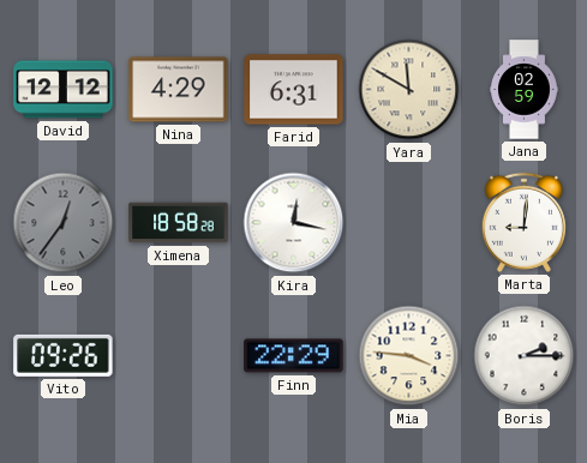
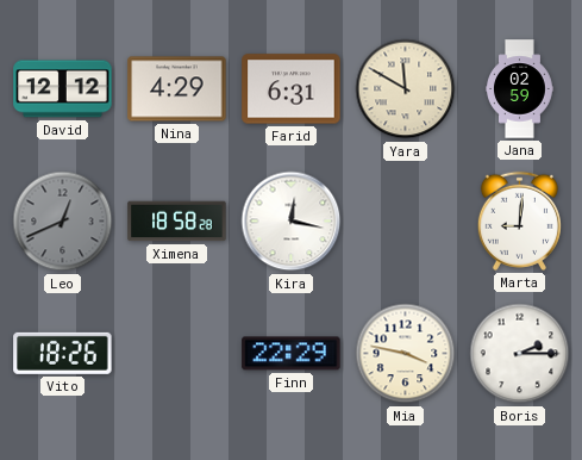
Leo: 12:36 -> 12:41
Vito: 09:26 -> 18:26
Mia: 3:46 -> 3:47
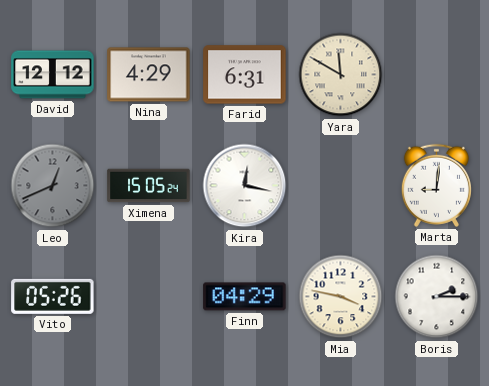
Jana: 02:59 -> none
Ximena: 18:58 -> 15:05
Vito: 18:26 -> 05:26
Finn: 22:29 -> 04:29
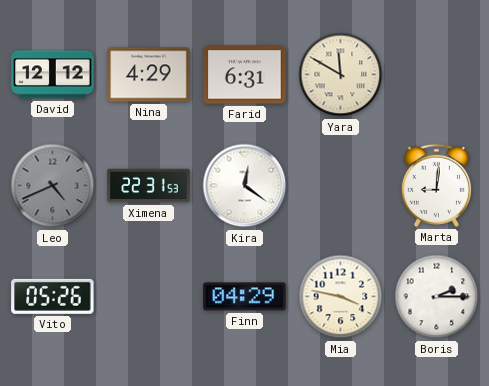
Leo: 12:41 -> 4:41
Ximena: 15:05 -> 22:31
Kira: 12:17 -> 12:21
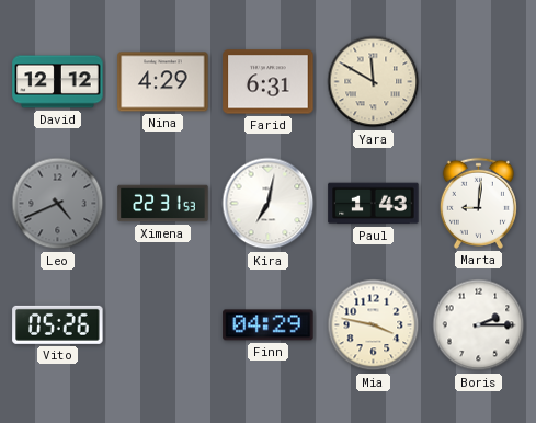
Kira: 12:21 -> 7:02
Paul: none -> 1:43
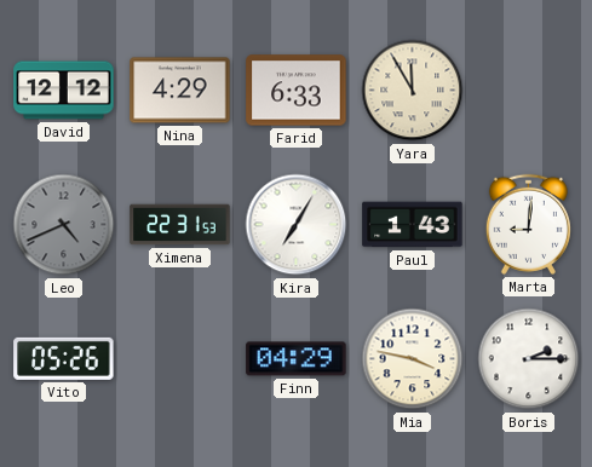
Farid: 6:31 -> 6:33
Yara: 11:50 -> 11:55
Kira: 7:02 -> 7:05
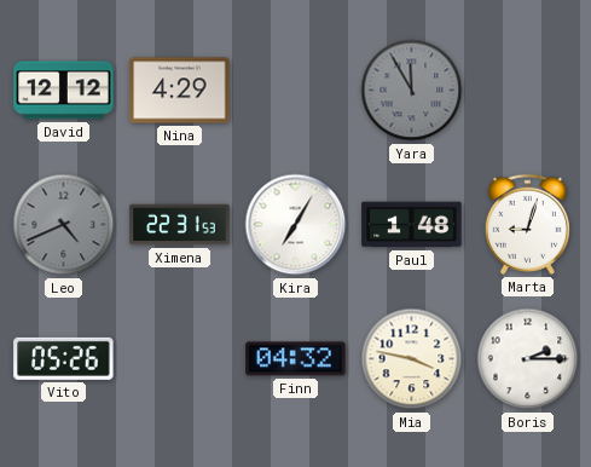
Farid: 6:33 -> none
Yara dial: cream -> grey
Paul: 1:43 -> 1:48
Marta: 9:01 -> 9:03
Finn: 04:29 -> 04:32
